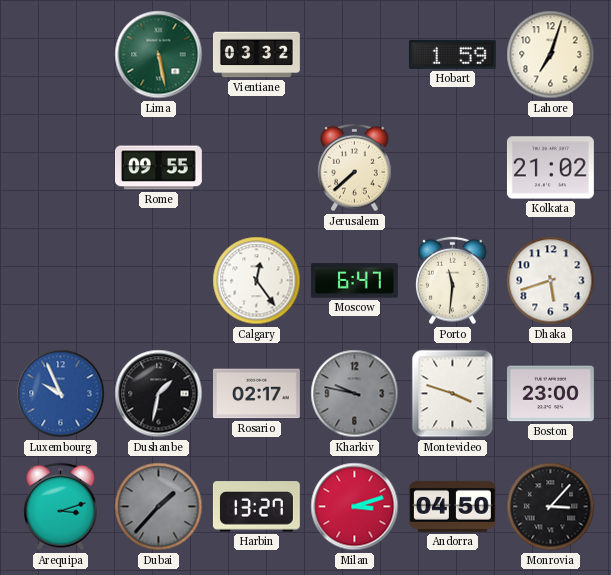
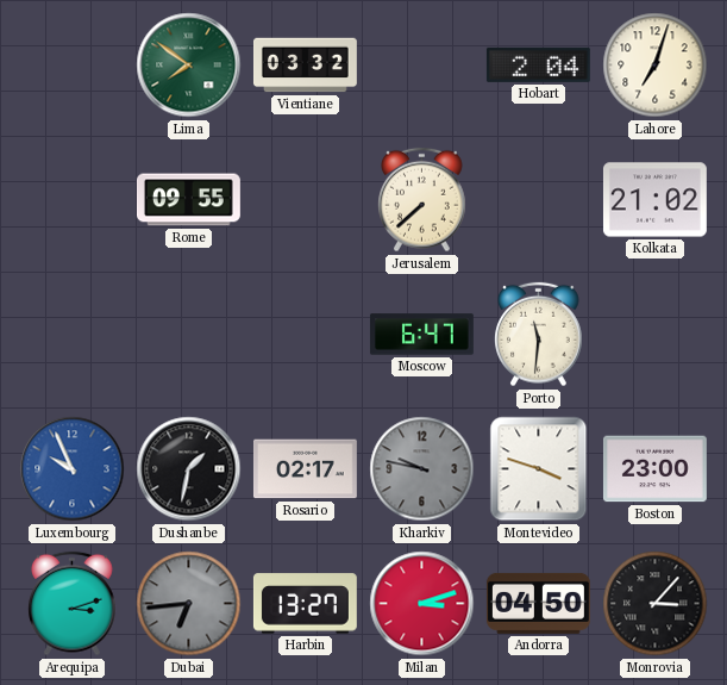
Lima: 5:28 -> 7:51
Hobart: 1:59 -> 2:04
Calgary: 12:24 -> none
Dhaka: 5:42 -> none
Dubai: 1:37 -> 6:44
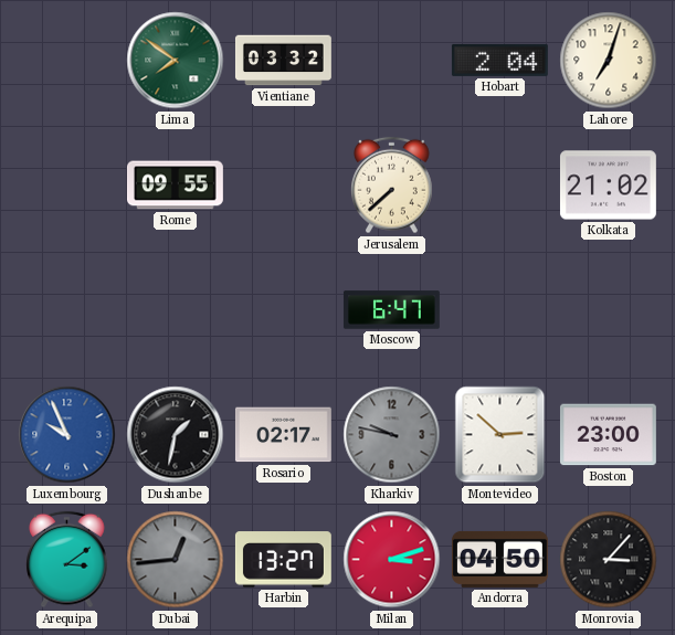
Porto: 11:31 -> none
Montevideo: 3:48 -> 2:52
Arequipa: 3:12 -> 3:09
Dubai: 6:44 -> 12:44
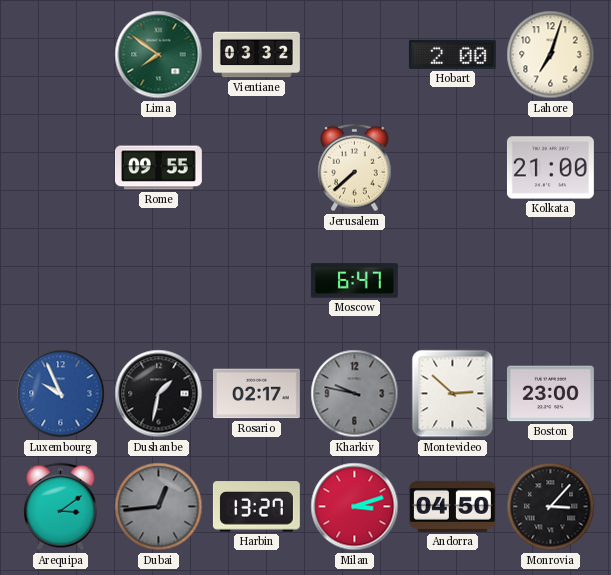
Hobart: 2:04 -> 2:00
Kolkata: 21:02 -> 21:00
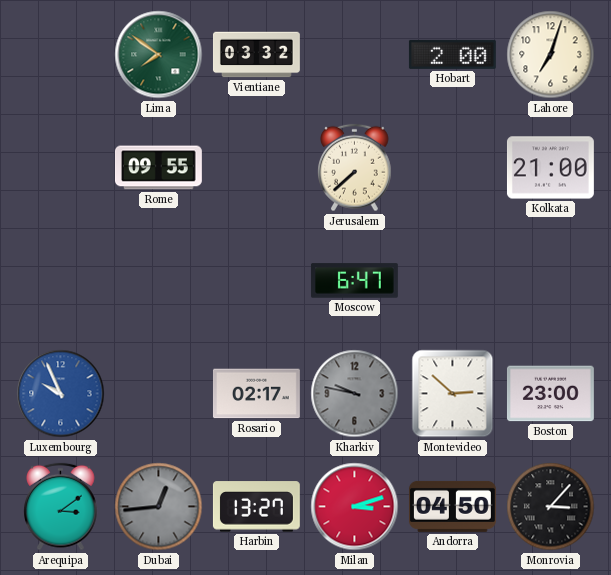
Dushanbe: 1:32 -> none
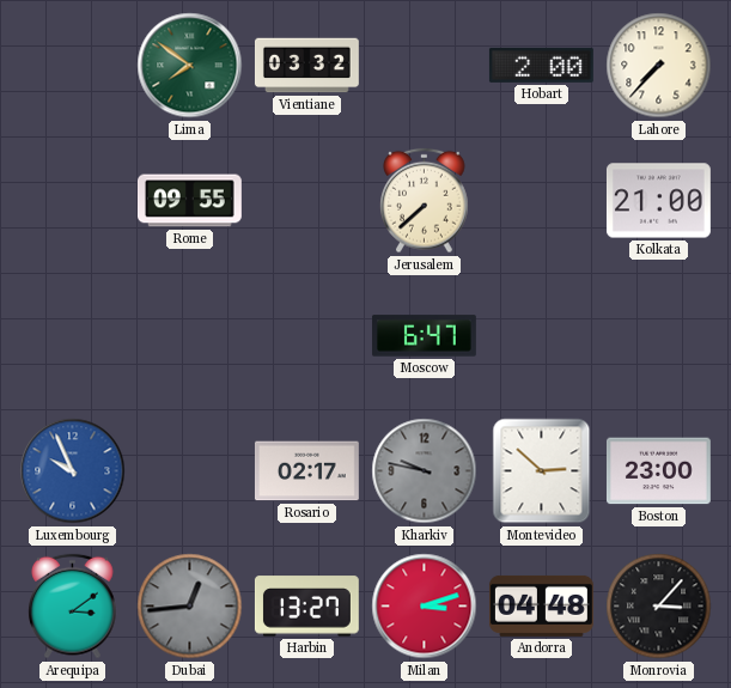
Lahore: 7:03 -> 7:37
Andorra: 04:50 -> 04:48
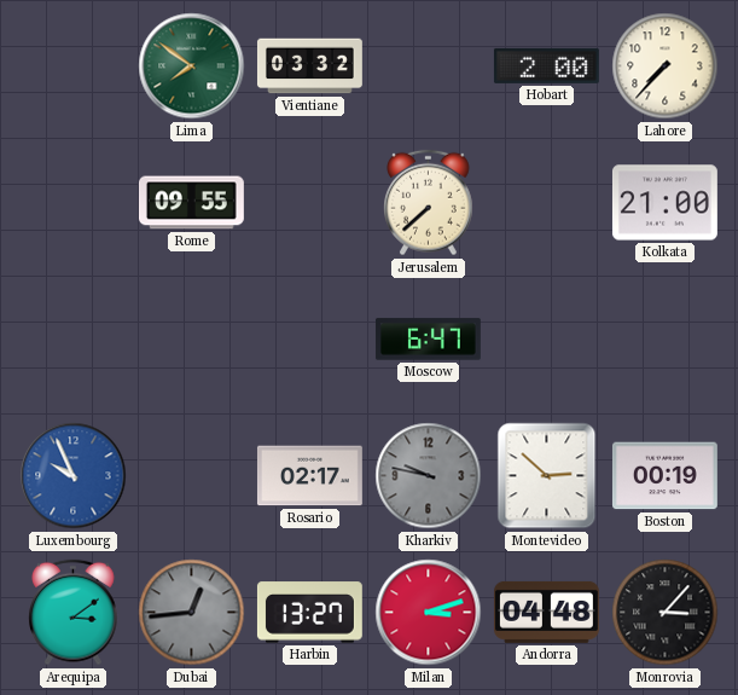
Boston: 23:00 -> 00:19
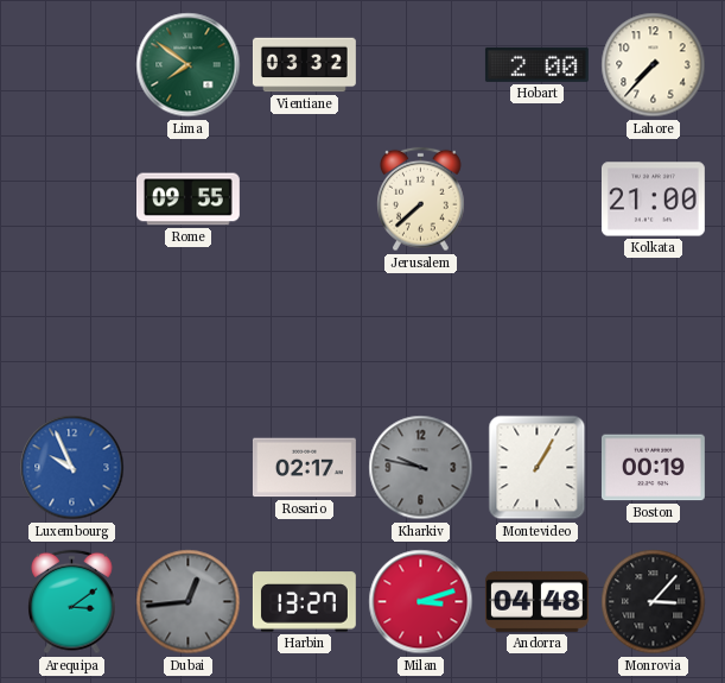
Moscow: 6:47 -> none
Montevideo: 2:52 -> 1:05
